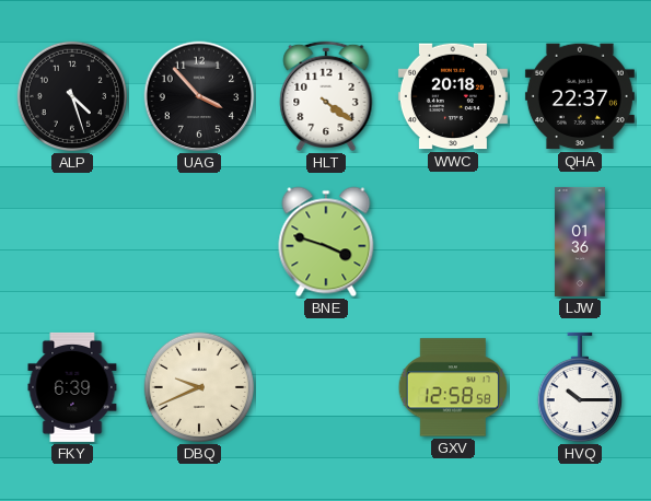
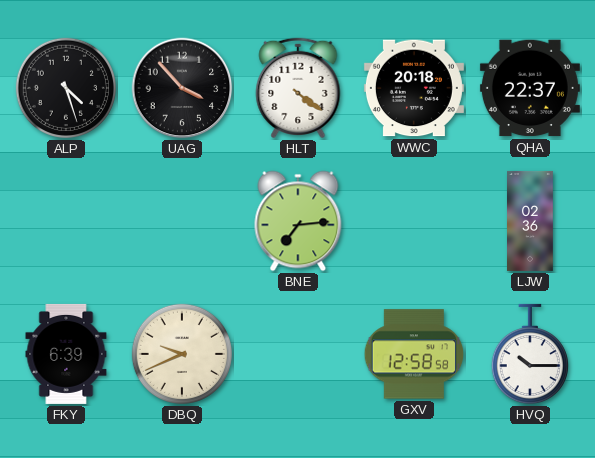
BNE: 3:48 -> 7:14
LJW: 01:36 -> 02:36
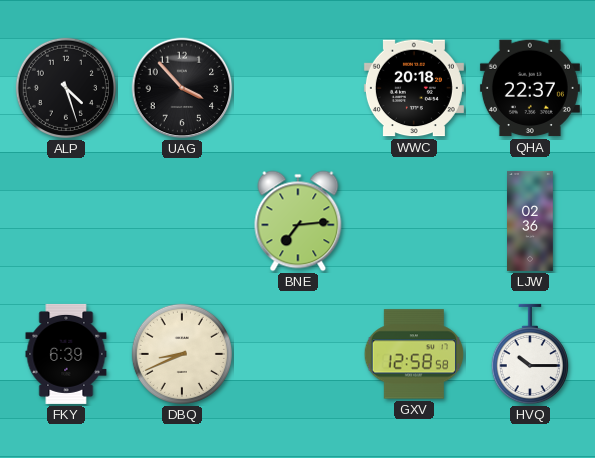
HLT: 4:21 -> none
DBQ: 9:41 -> 8:41
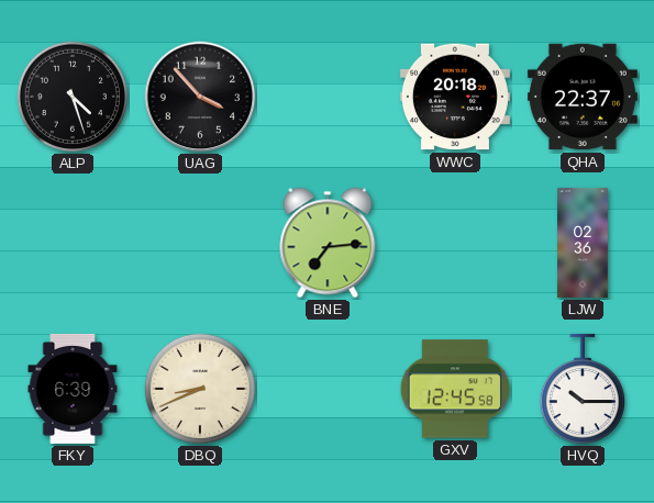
GXV: 12:58 -> 12:45
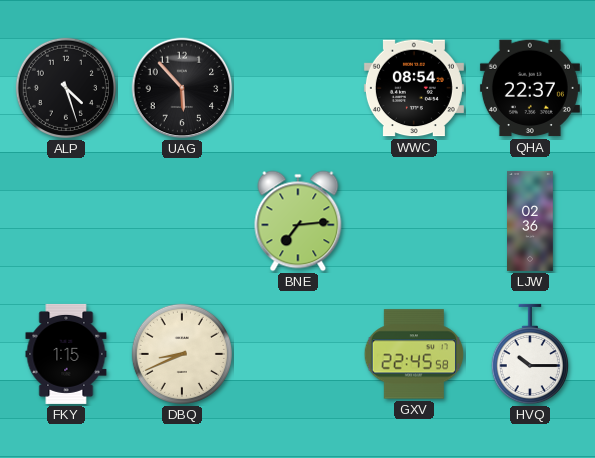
UAG: 3:53 -> 5:53
WWC: 20:18 -> 08:54
FKY: 6:39 -> 1:15
GXV: 12:45 -> 22:45
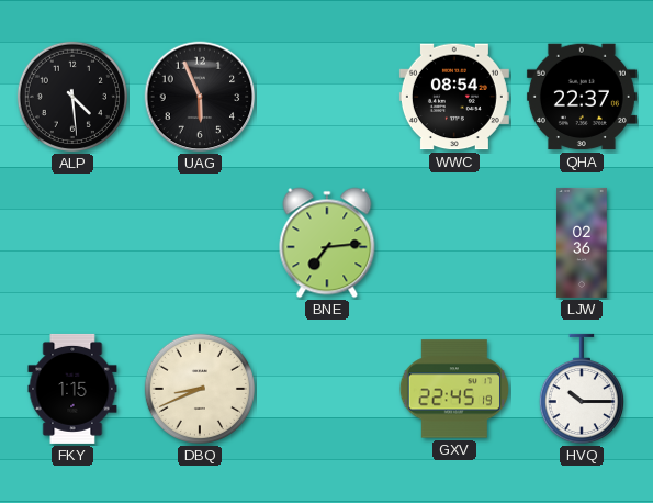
ALP: 4:27 -> 4:29
UAG: 5:53 -> 5:56
GXV: 22:45:58 -> 22:45:19
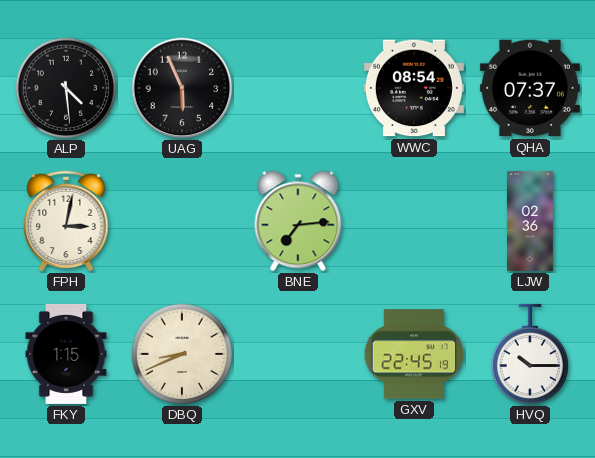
QHA: 22:37 -> 07:37
FPH: none -> 3:02
